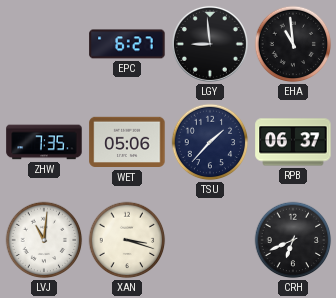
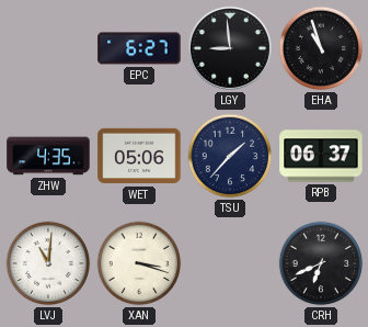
EHA: 10:59 -> 10:57
ZHW: 7:35 -> 4:35
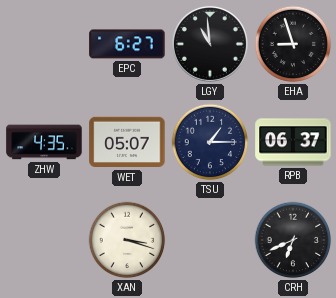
LGY: 8:59 -> 10:59
EHA: 10:57 -> 8:57
WET: 05:06 -> 05:07
TSU: 1:37 -> 1:15
LVJ: 11:01 -> none
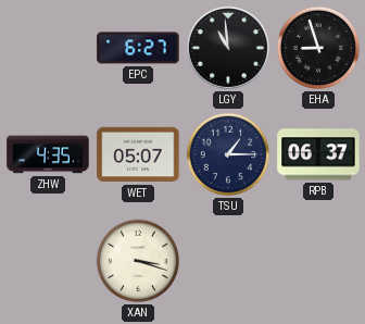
CRH: 6:41 -> none
